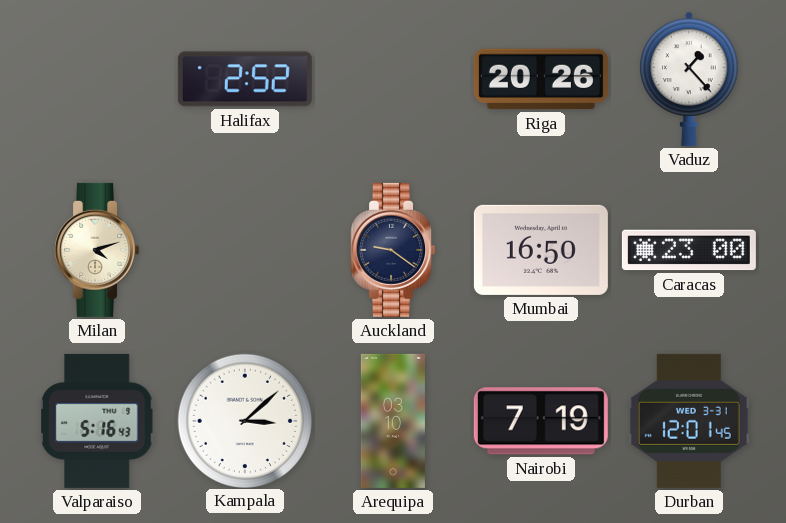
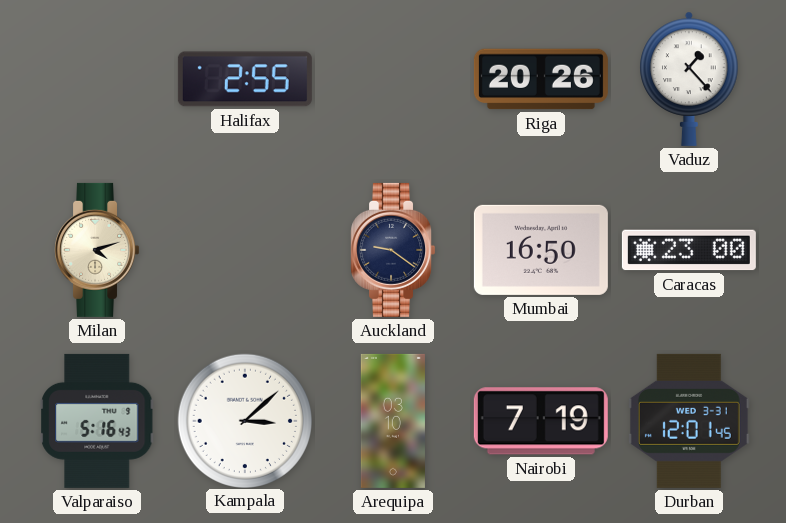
Halifax: 2:52 -> 2:55
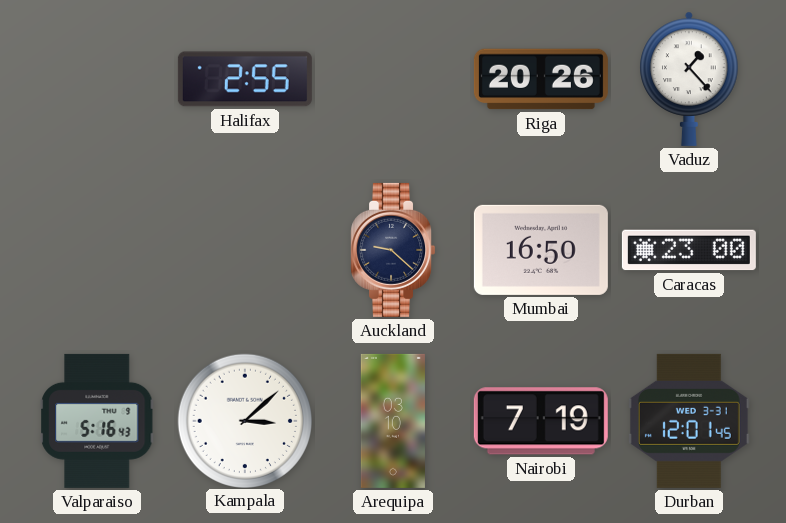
Milan: 4:12 -> none
Auckland: 9:21 -> 9:22
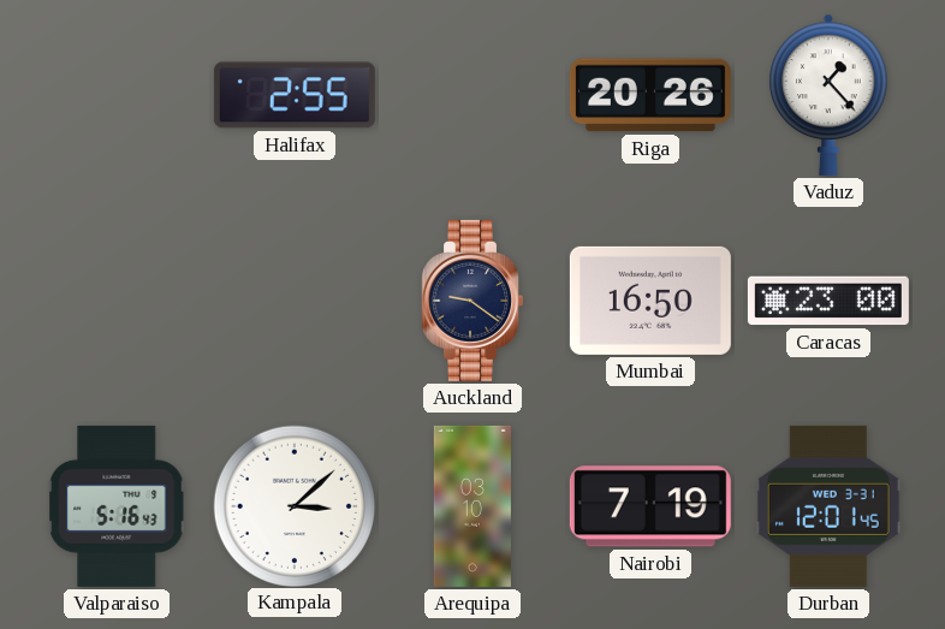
Auckland: 9:22 -> 9:21
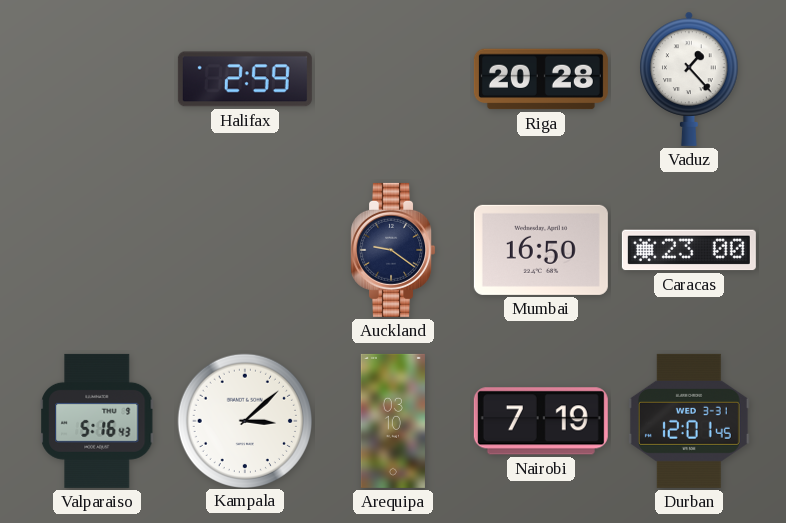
Halifax: 2:55 -> 2:59
Riga: 20:26 -> 20:28
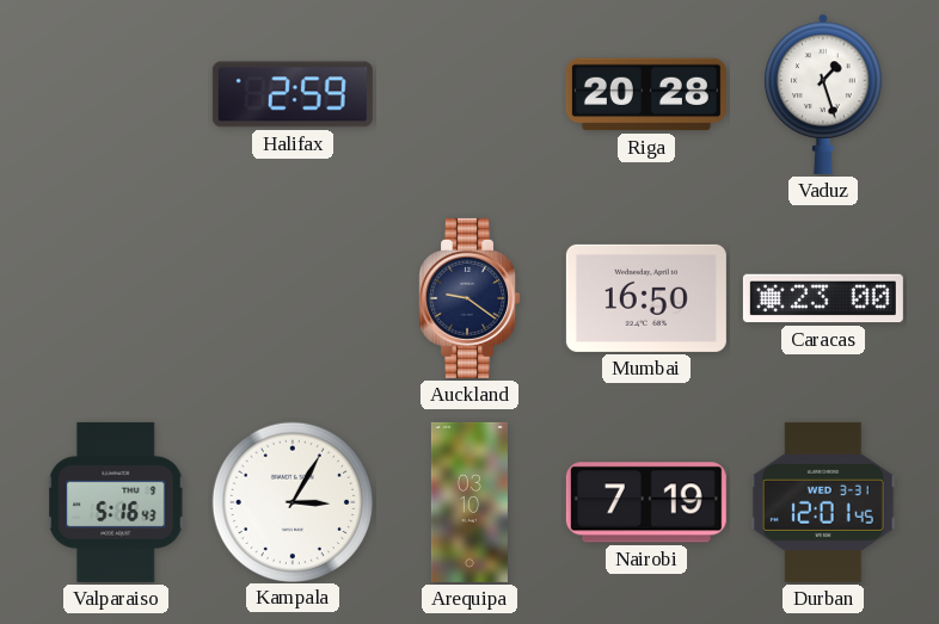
Vaduz: 1:23 -> 1:27
Kampala: 3:08 -> 3:05
